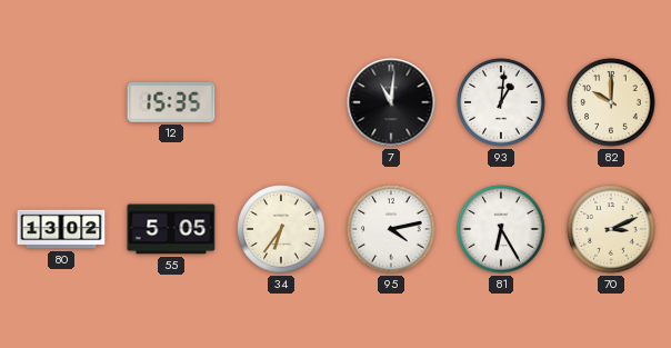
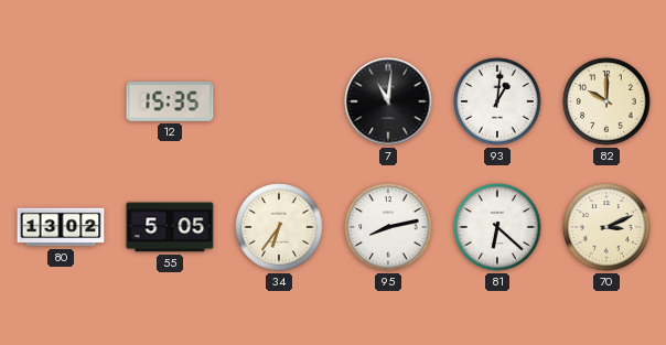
95: 4:13 -> 8:13
81: 6:25 -> 6:22
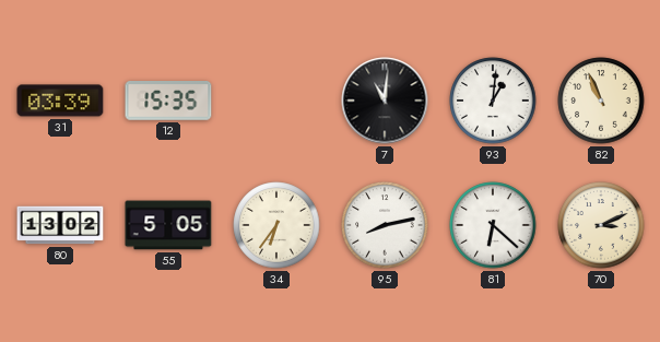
31: none -> 03:39
82: 10:00 -> 10:56
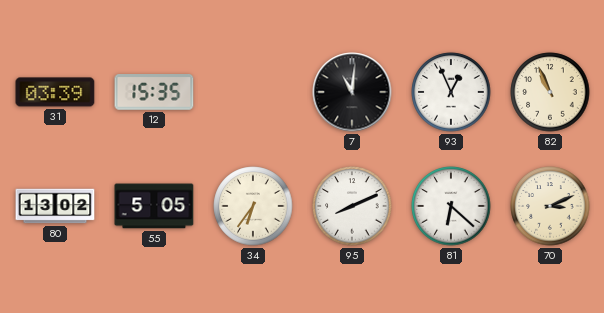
93: 1:01 -> 12:56
95: 8:13 -> 8:11
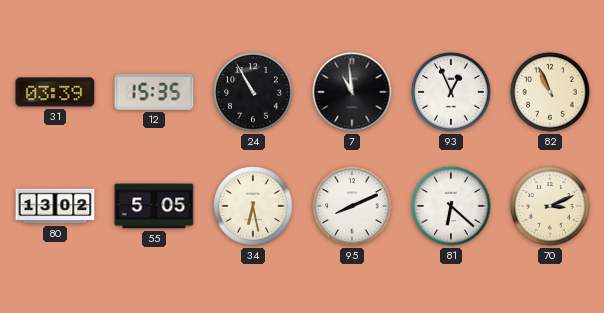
24: none -> 10:55
7: 11:01 -> 10:59
34: 6:36 -> 6:28
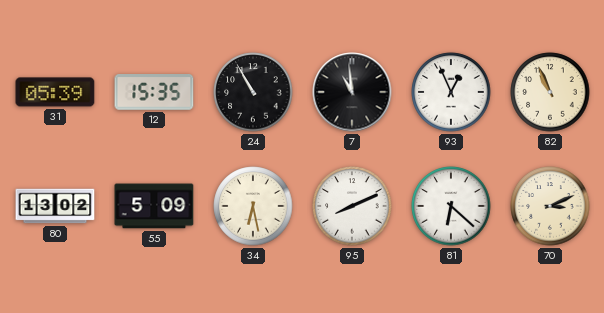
31: 03:39 -> 05:39
55: 5:05 -> 5:09
